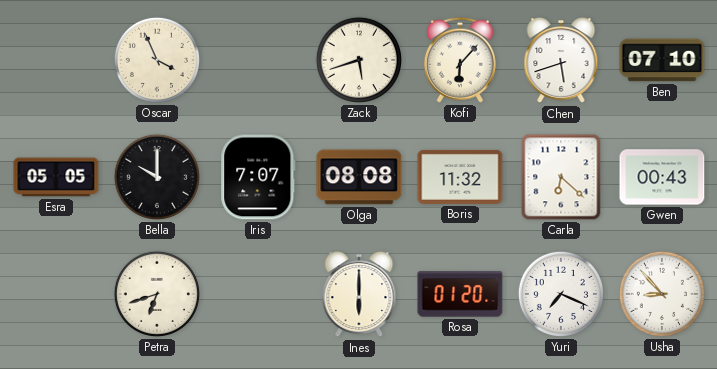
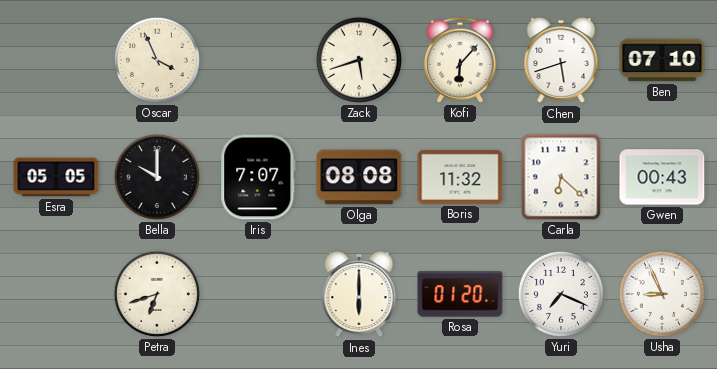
Usha: 8:53 -> 8:56
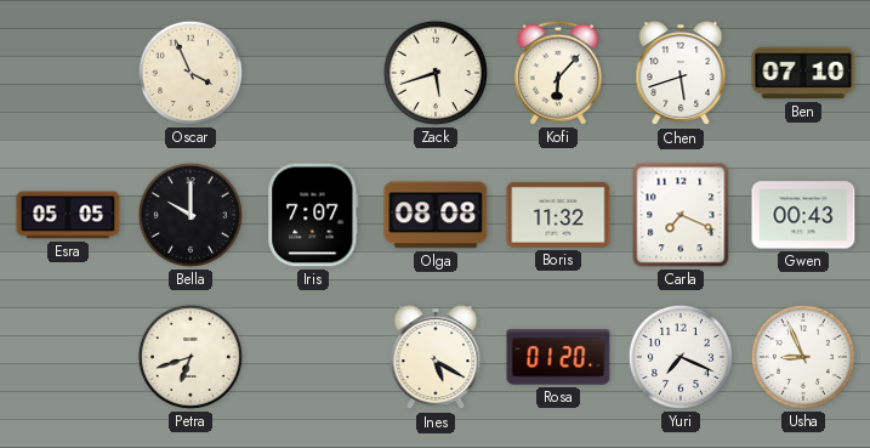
Carla: 6:22 -> 7:19
Ines: 6:00 -> 5:20
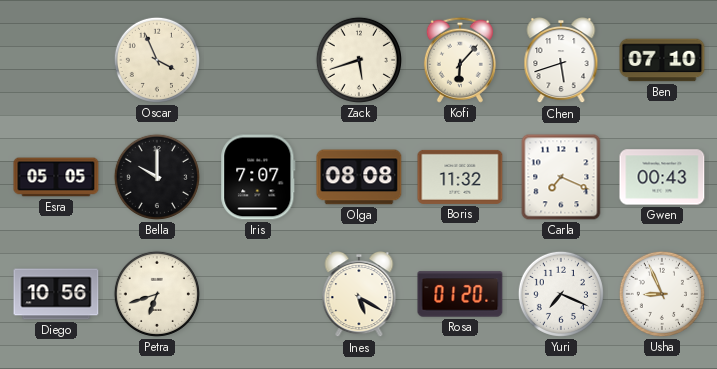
Diego: none -> 10:56
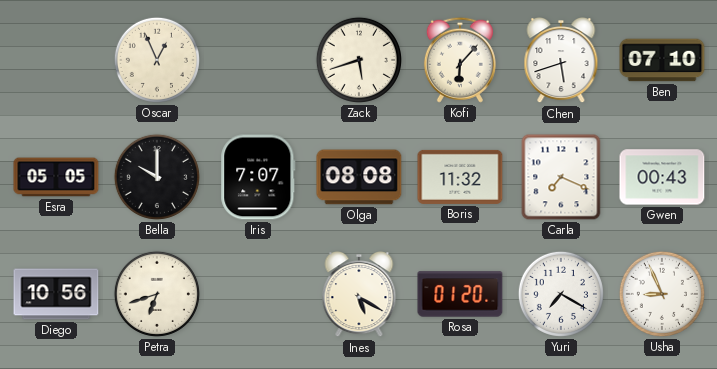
Oscar: 3:56 -> 12:56
Yuri: 7:19 -> 7:20
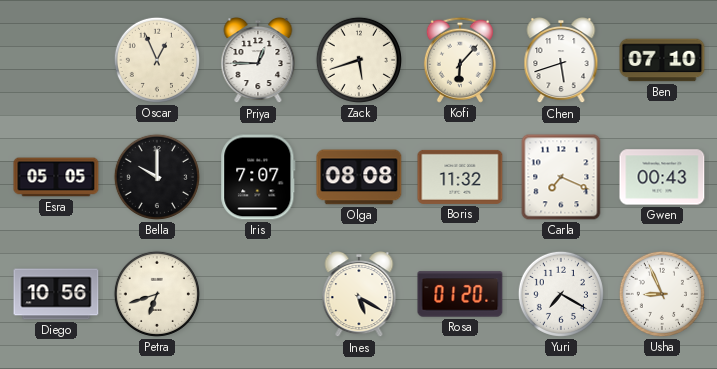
Priya: none -> 12:45
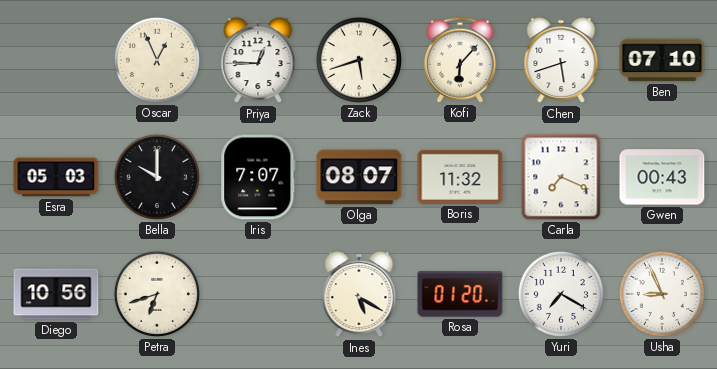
Esra: 05:05 -> 05:03
Olga: 08:08 -> 08:07
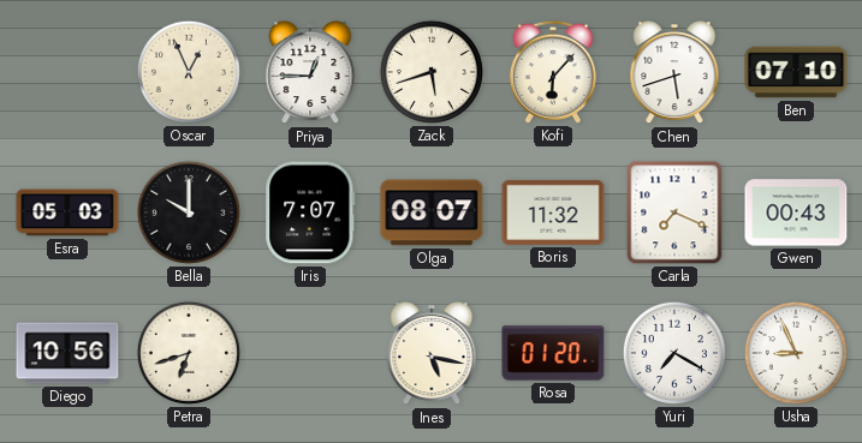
Ines: 5:20 -> 5:17
